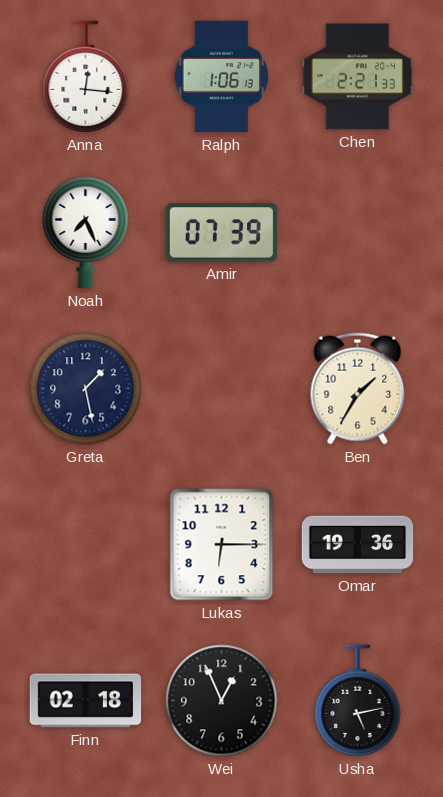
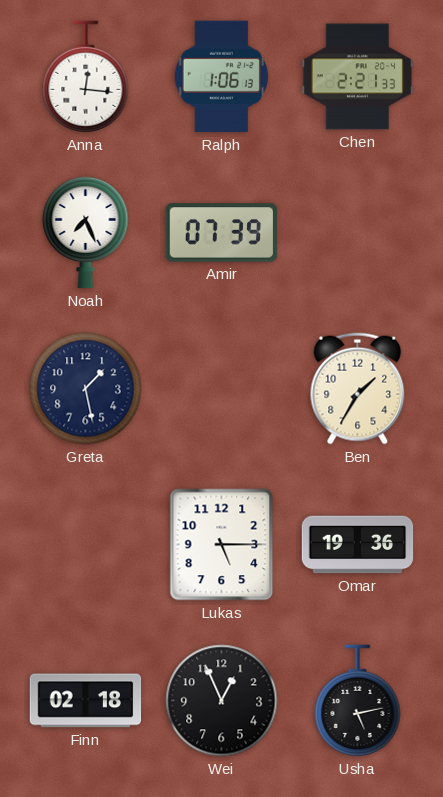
Lukas: 6:15 -> 5:15
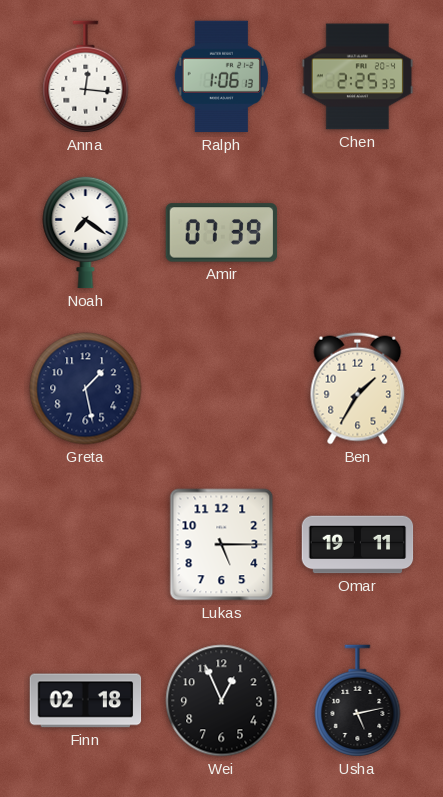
Chen: 2:21 -> 2:25
Noah: 7:26 -> 7:21
Omar: 19:36 -> 19:11
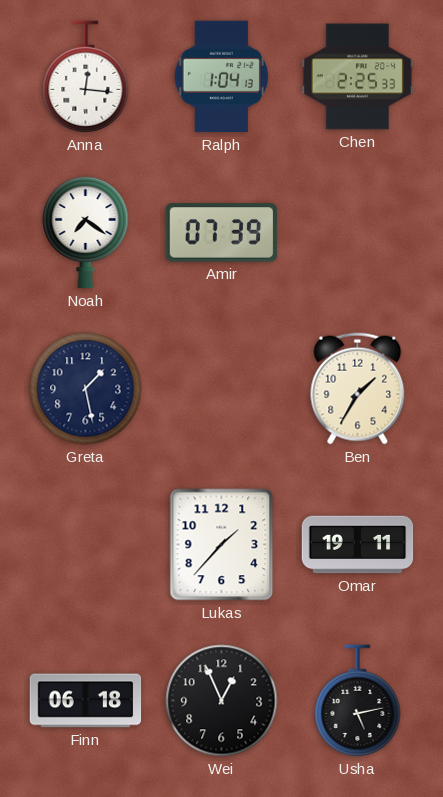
Ralph: 1:06 -> 1:04
Lukas: 5:15 -> 1:37
Finn: 02:18 -> 06:18
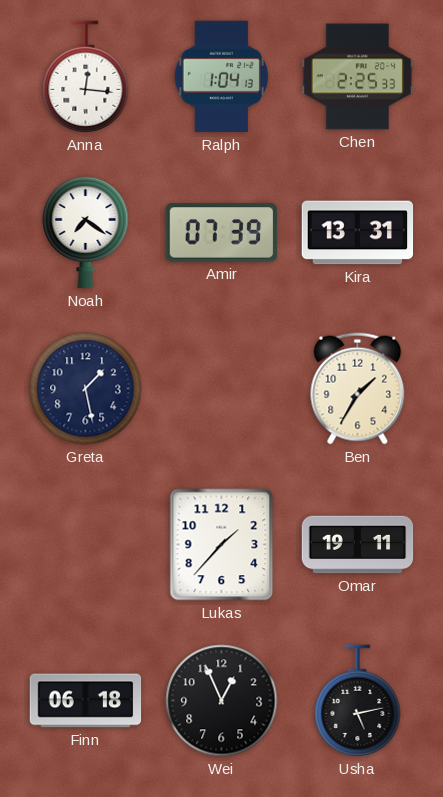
Kira: none -> 13:31
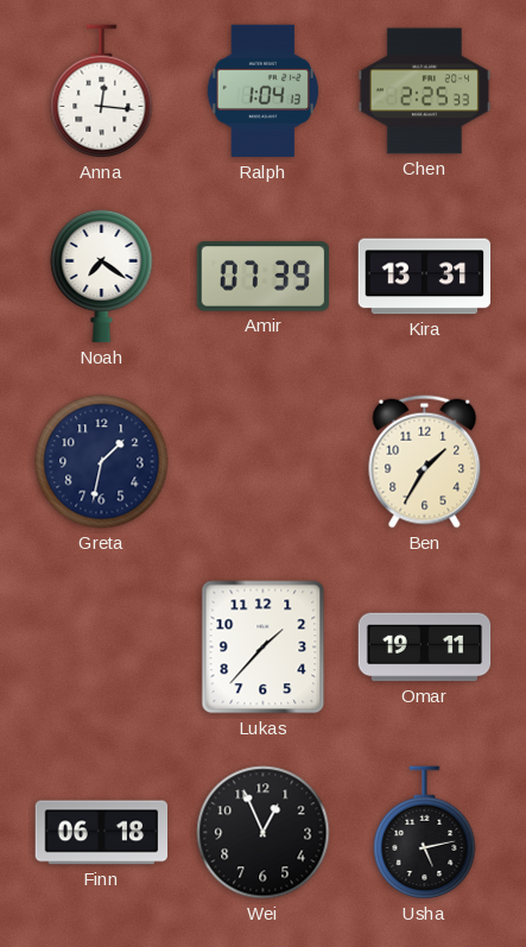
Greta: 1:28 -> 1:32
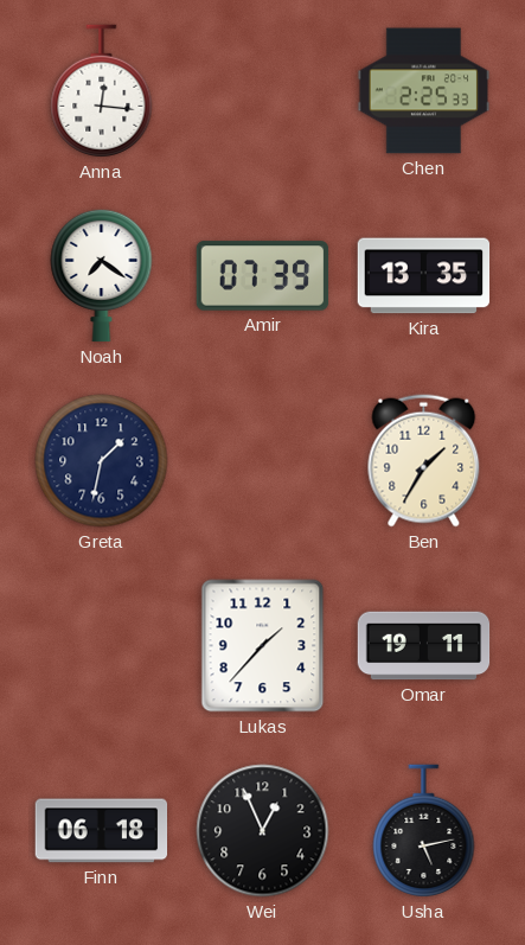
Ralph: 1:04 -> none
Kira: 13:31 -> 13:35
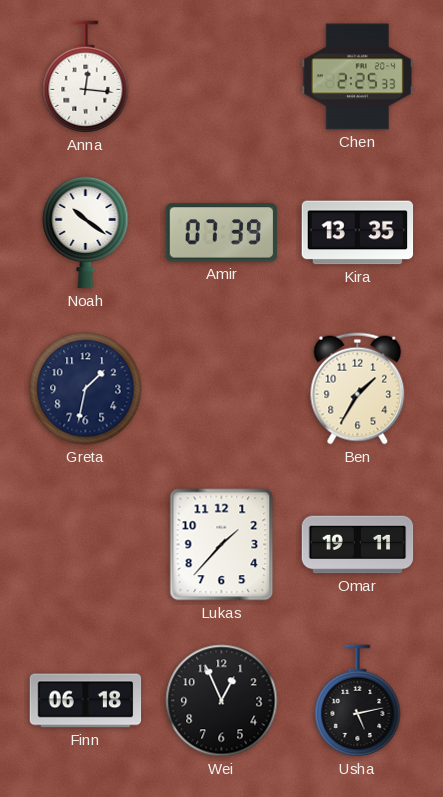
Noah: 7:21 -> 10:21
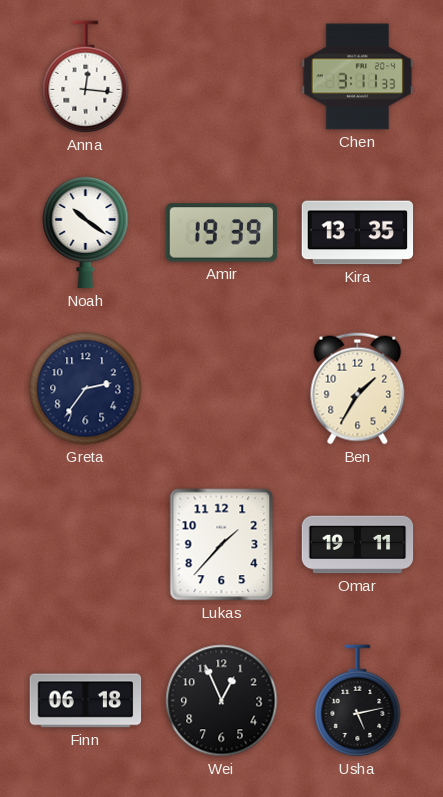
Chen: 2:25 -> 3:11
Amir: 07:39 -> 19:39
Greta: 1:32 -> 2:36
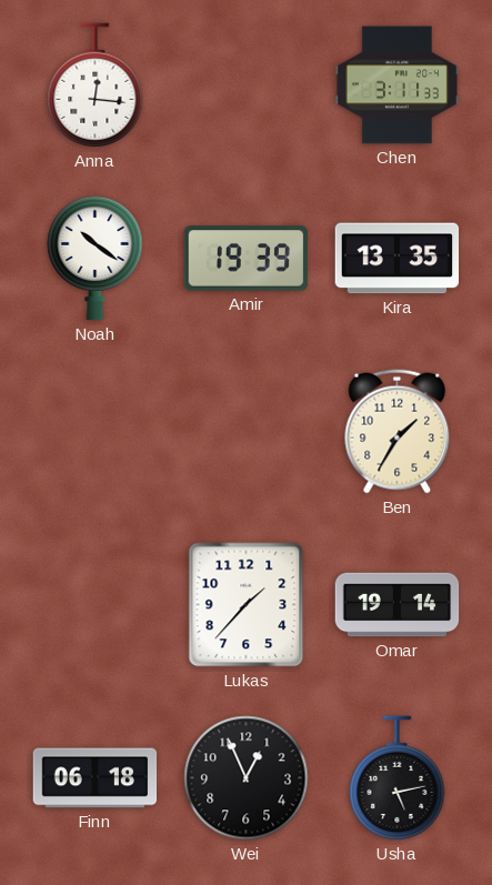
Greta: 2:36 -> none
Omar: 19:11 -> 19:14
